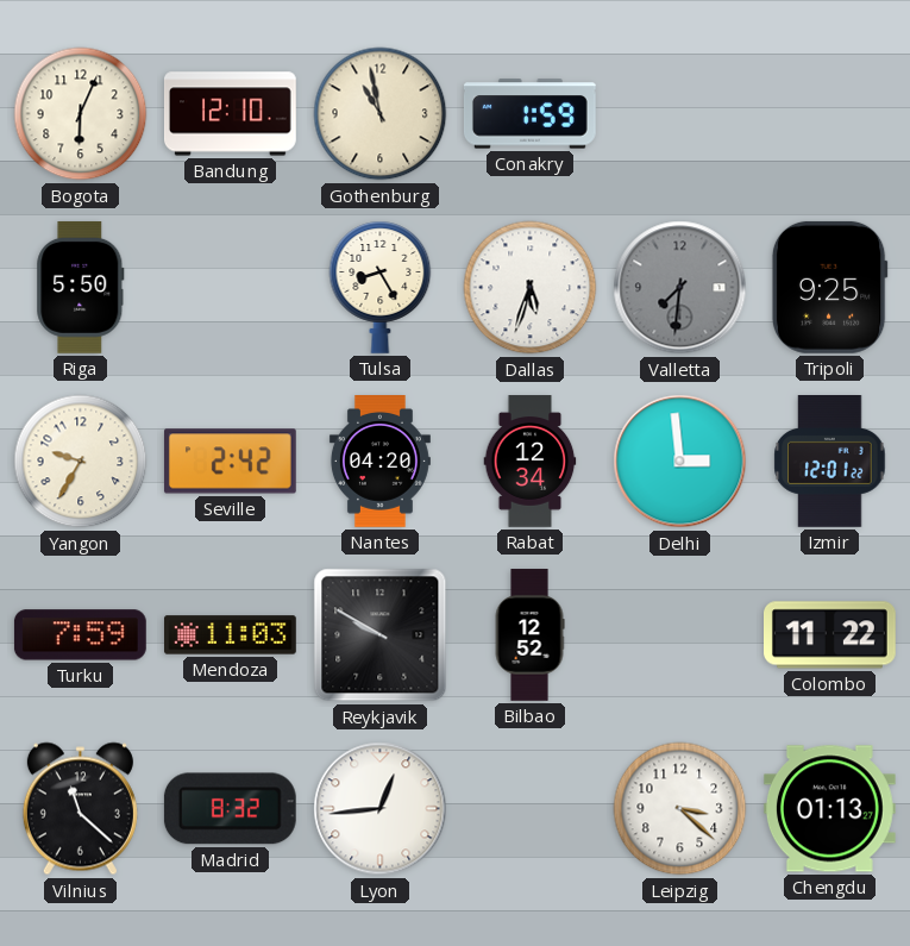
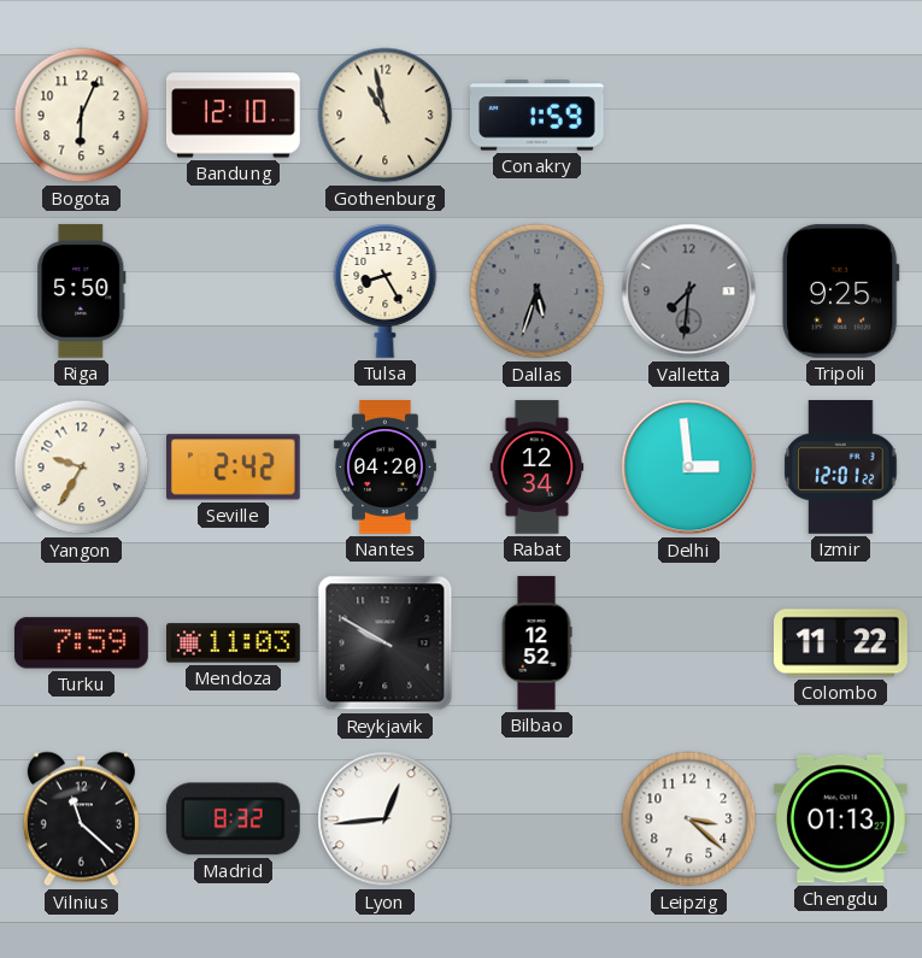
Dallas dial: white -> grey
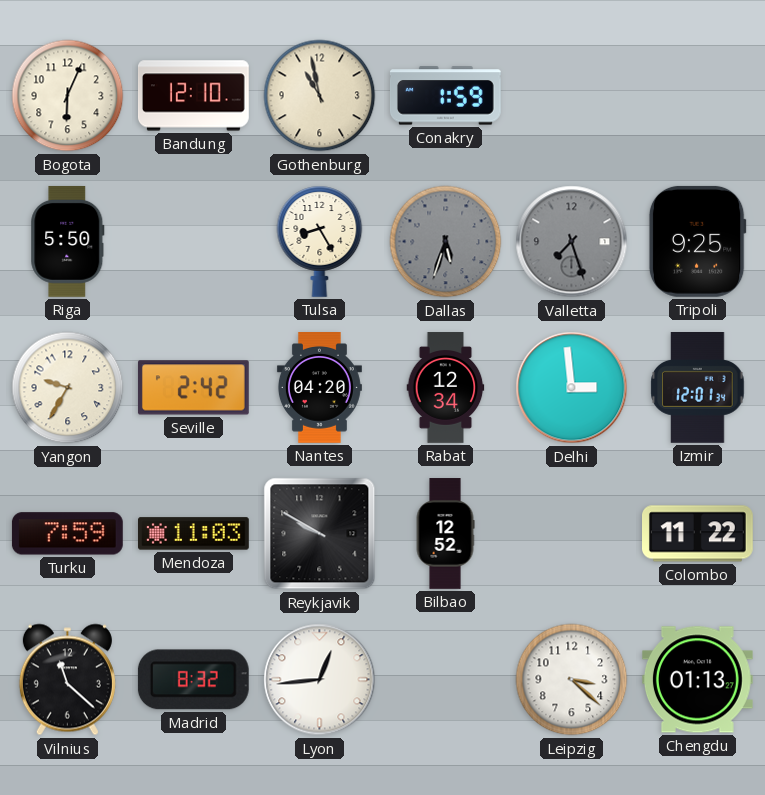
Valletta: 7:31 -> 7:27
Izmir: 12:01:22 -> 12:01:34
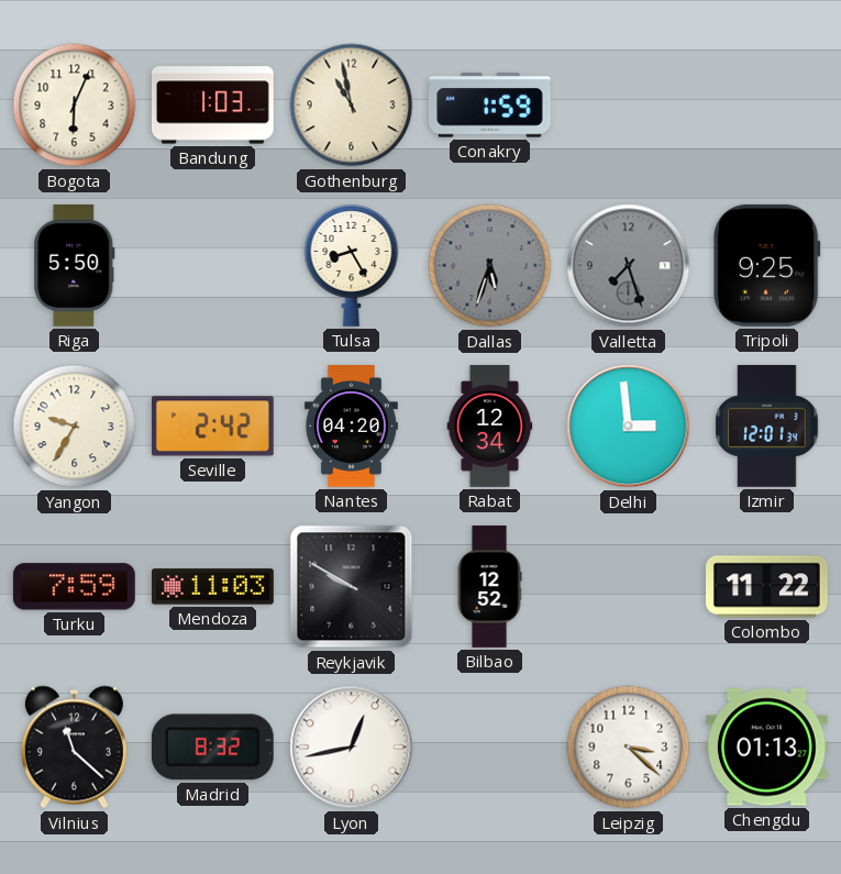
Bandung: 12:10 -> 1:03
Lyon: 12:44 -> 12:43
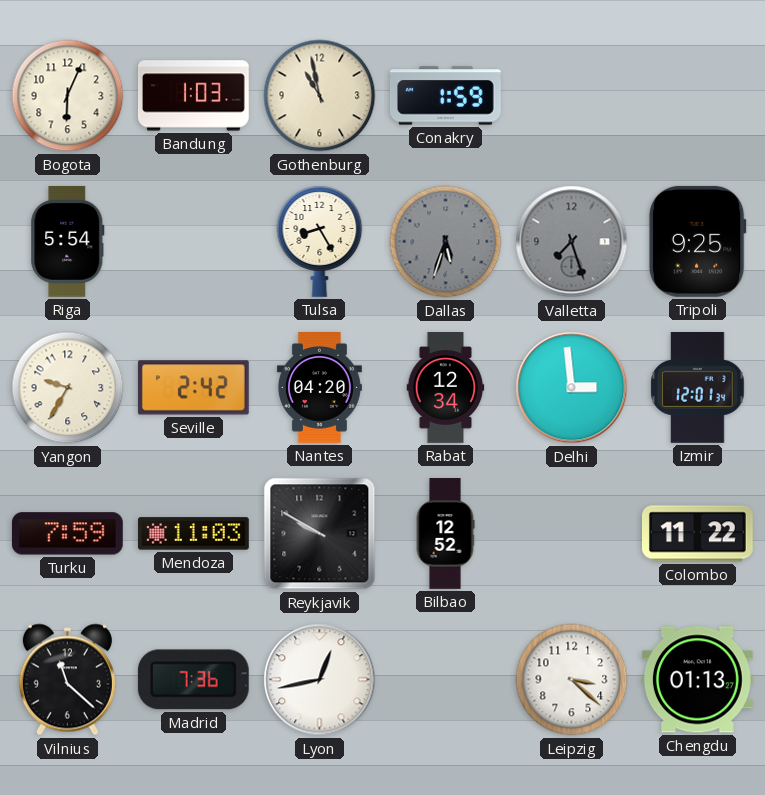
Riga: 5:50 -> 5:54
Madrid: 8:32 -> 7:36
